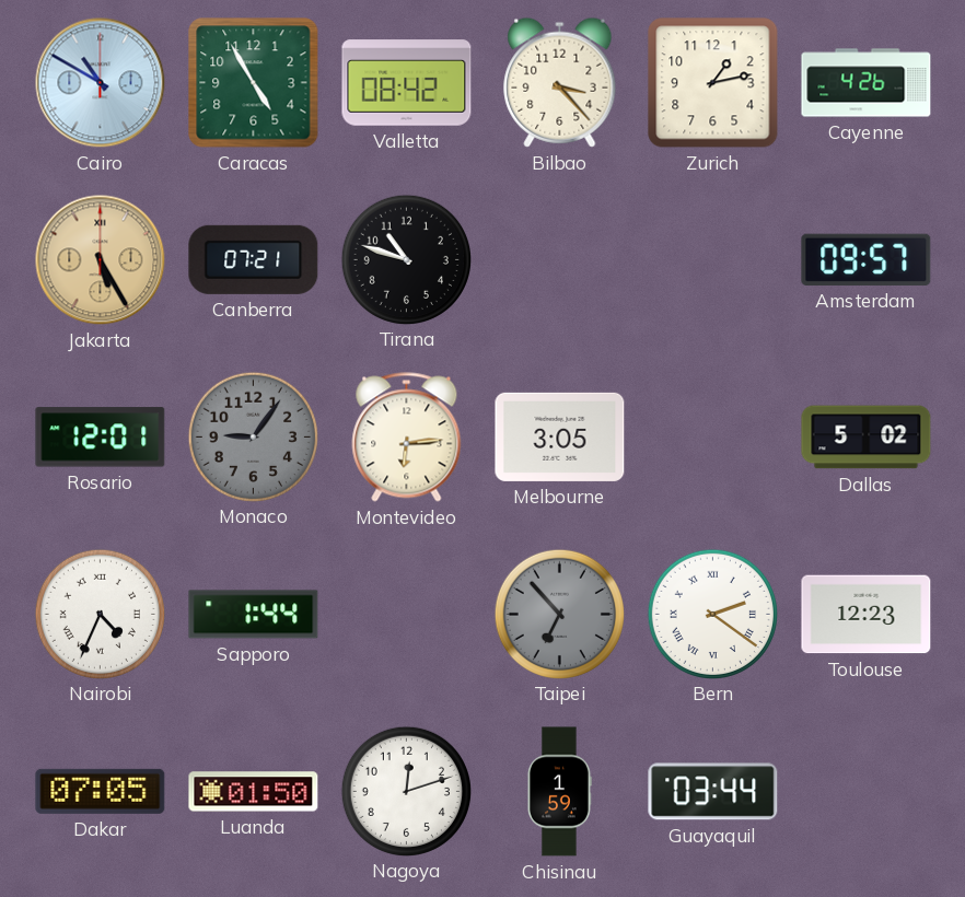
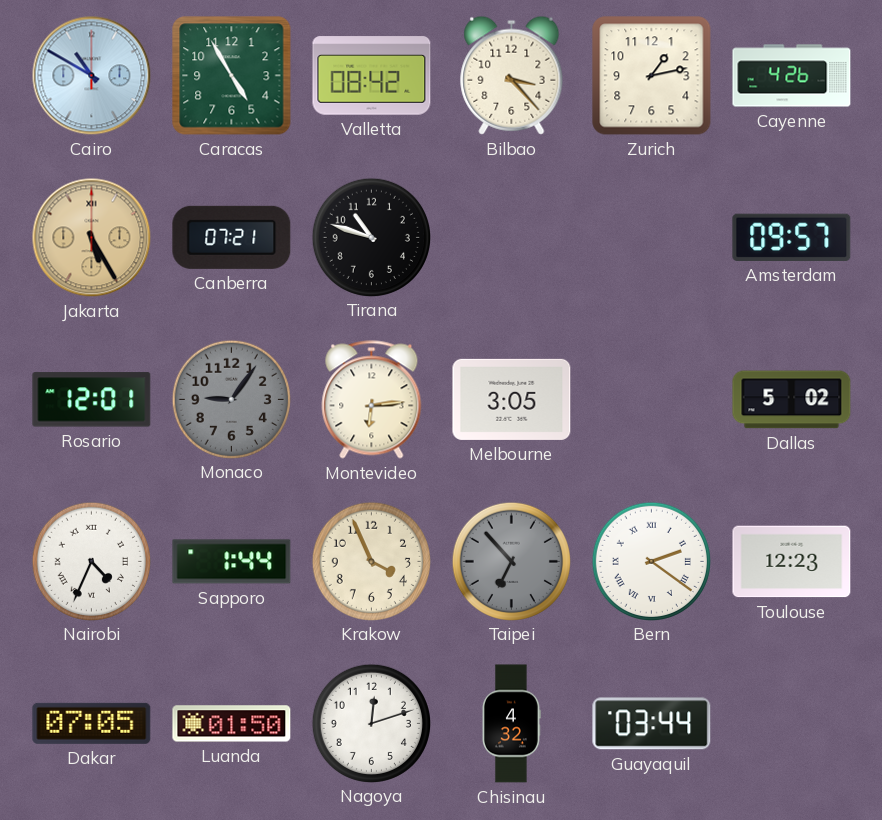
Krakow: none -> 3:56
Chisinau: 1:59 -> 4:32
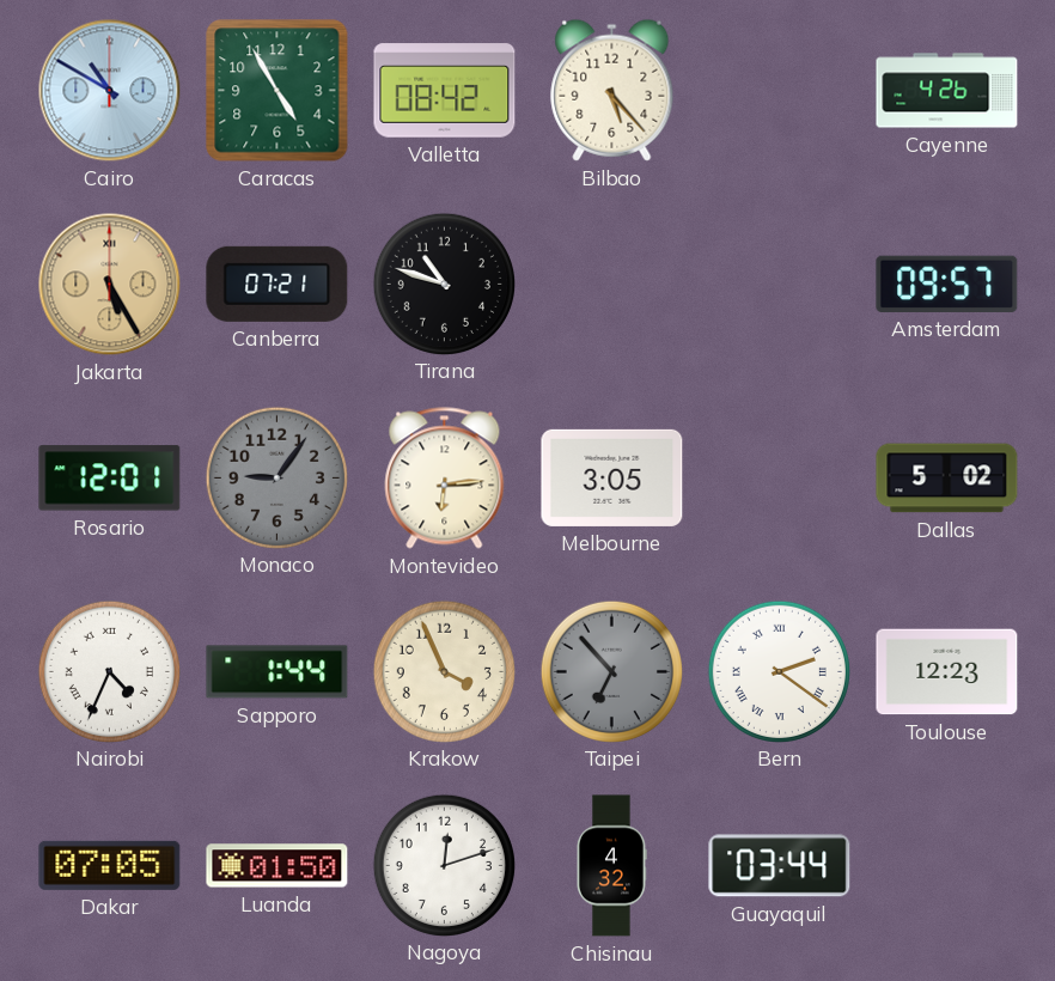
Bilbao: 3:23 -> 5:23
Zurich: 1:13 -> none
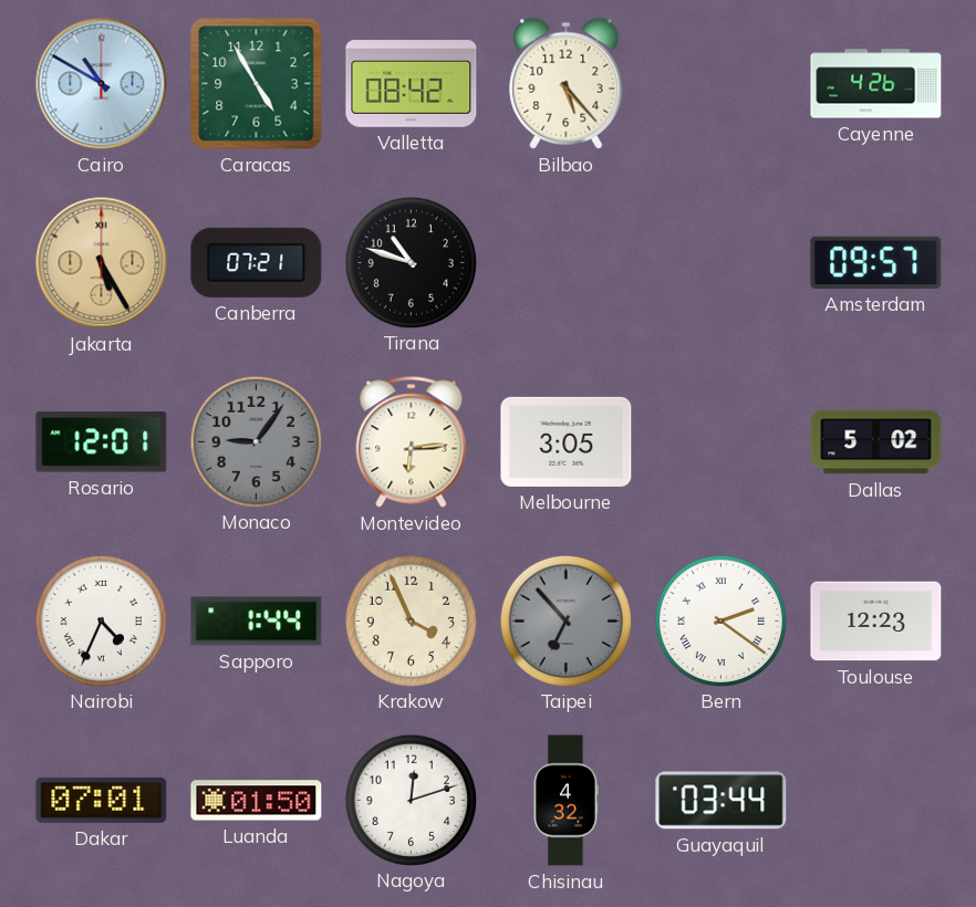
Dakar: 07:05 -> 07:01
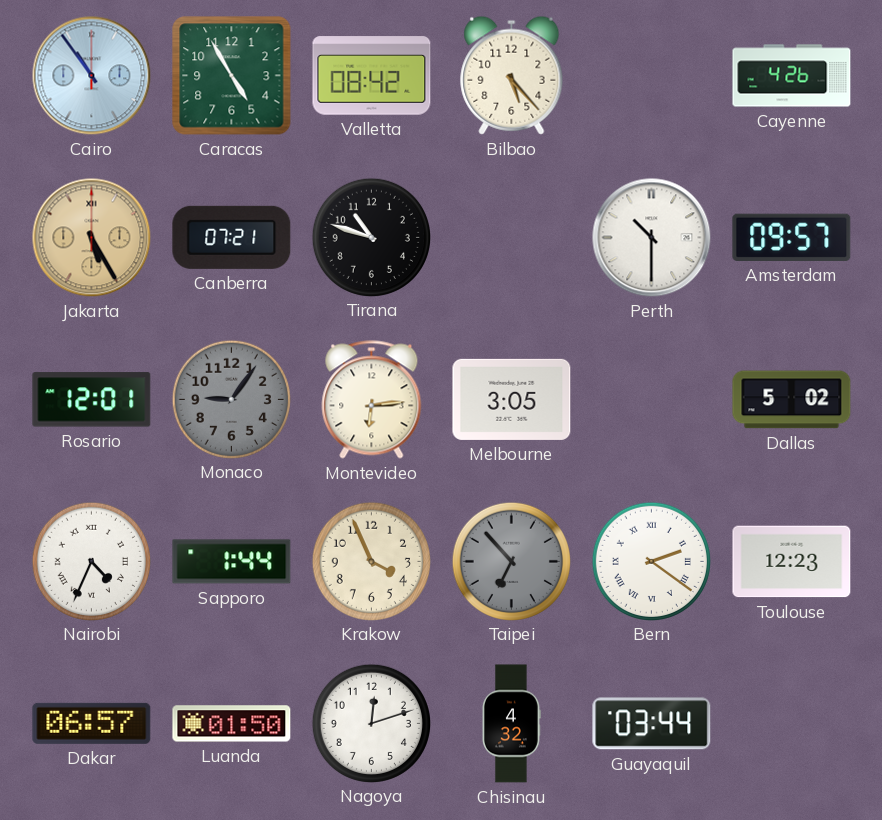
Cairo: 10:50 -> 10:54
Perth: none -> 10:30
Dakar: 07:01 -> 06:57
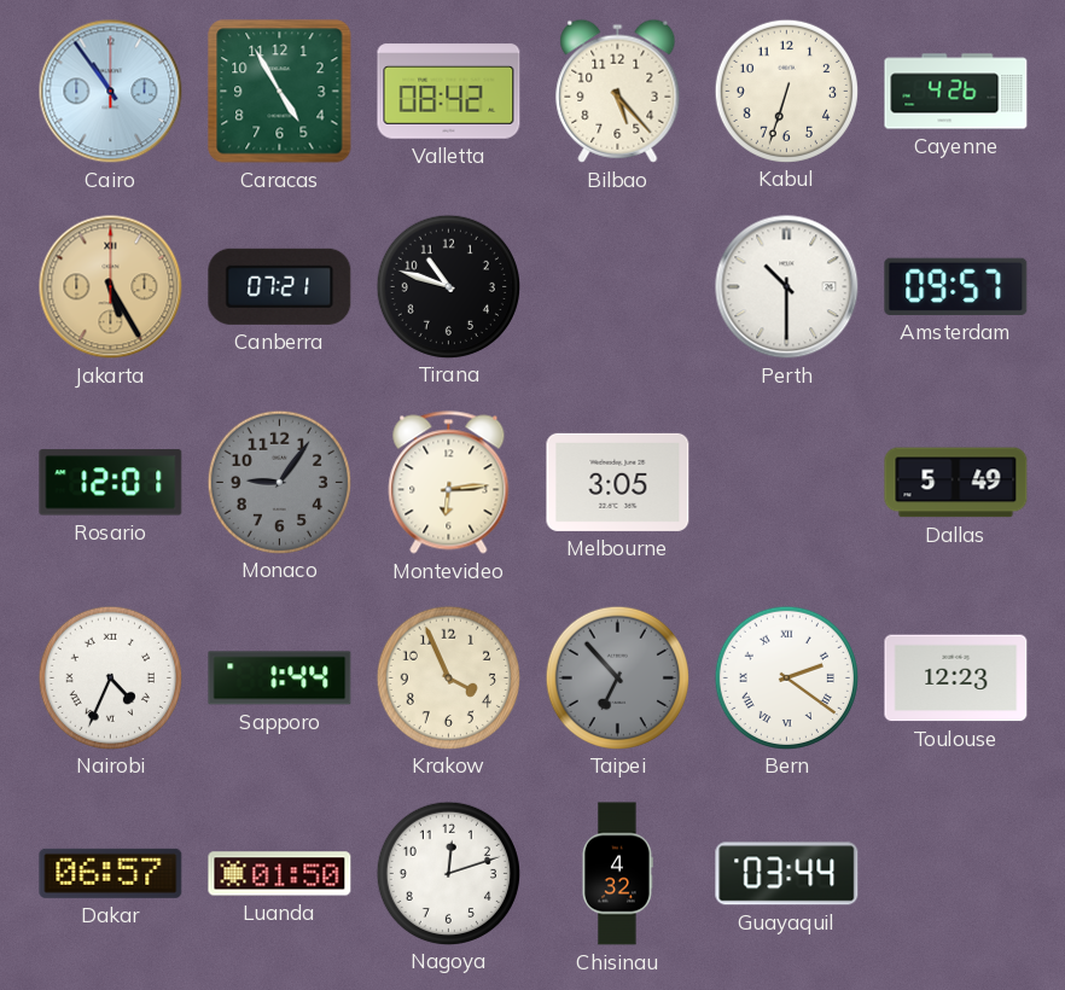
Kabul: none -> 6:33
Dallas: 5:02 -> 5:49
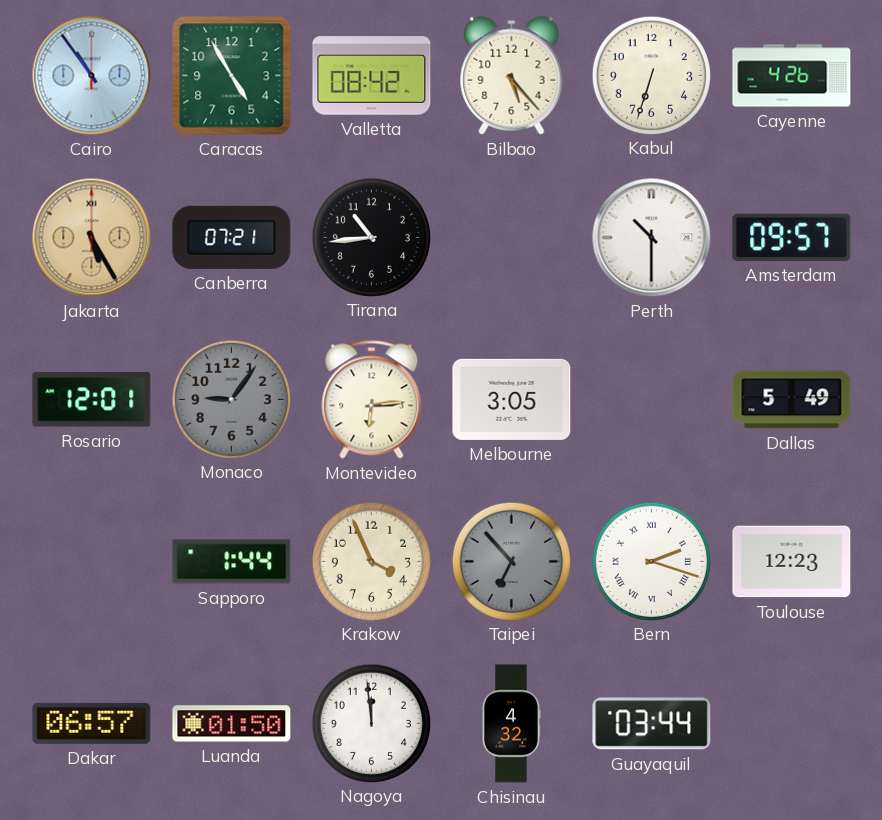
Tirana: 10:48 -> 10:44
Nairobi: 4:34 -> none
Bern: 2:21 -> 2:18
Nagoya: 12:12 -> 11:59
